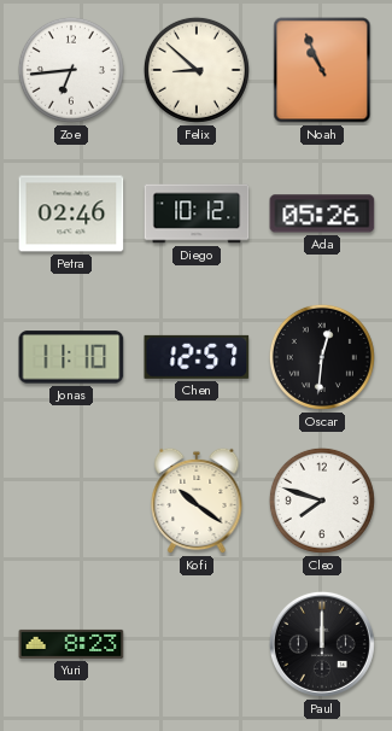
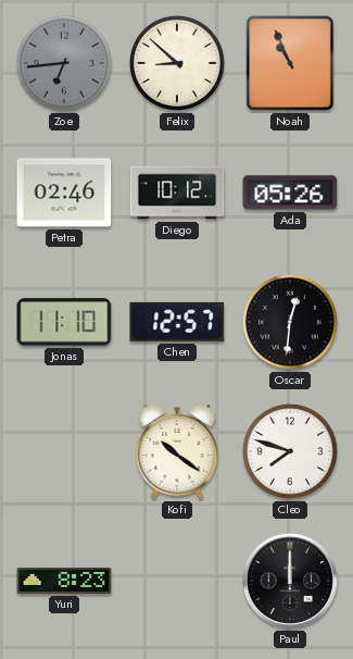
Zoe dial: white -> grey
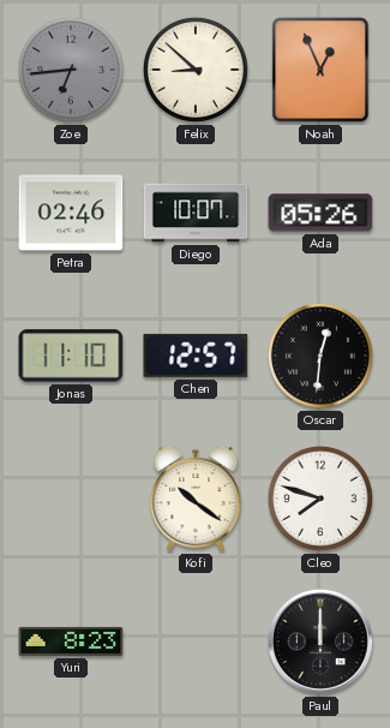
Noah: 10:56 -> 12:56
Diego: 10:12 -> 10:07
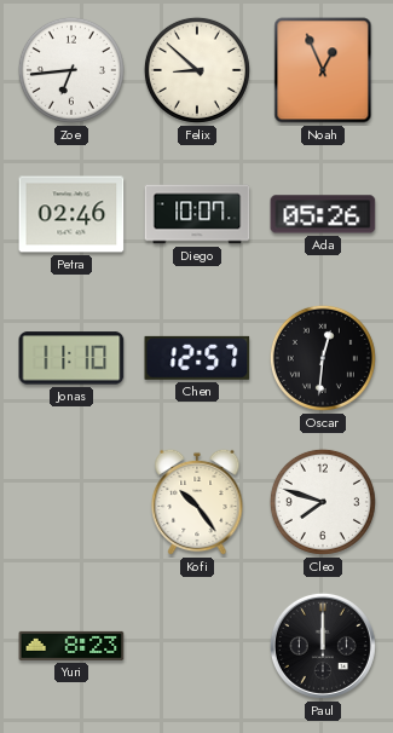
Zoe dial: grey -> white
Kofi: 10:21 -> 10:24
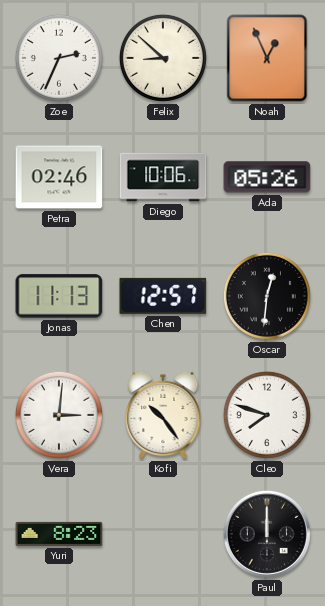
Zoe: 6:44 -> 2:34
Diego: 10:07 -> 10:06
Jonas: 11:10 -> 11:13
Vera: none -> 3:01
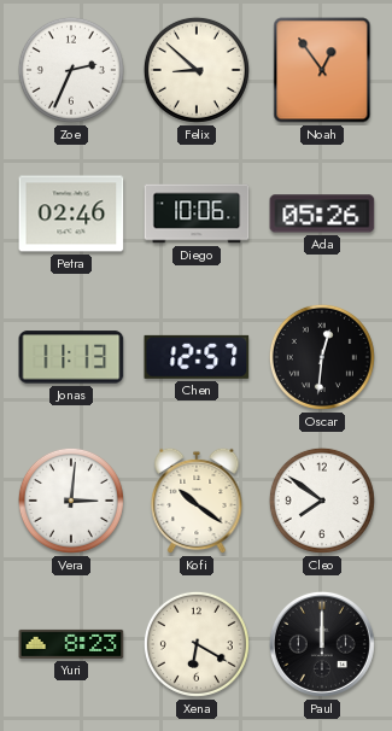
Noah: 12:56 -> 12:54
Kofi: 10:24 -> 10:21
Cleo: 7:48 -> 7:51
Xena: none -> 6:20
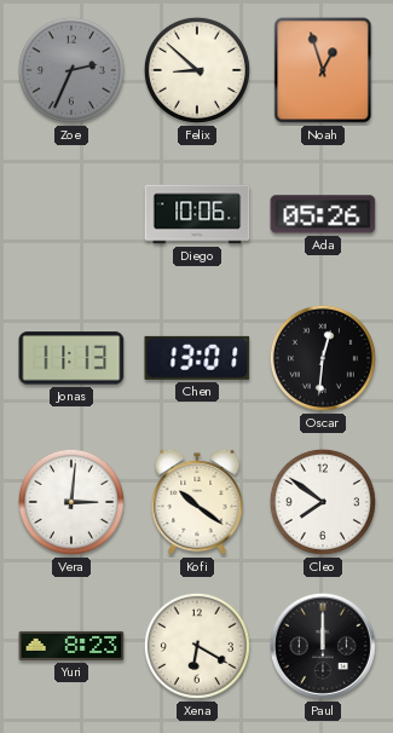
Zoe dial: white -> grey
Noah: 12:54 -> 12:57
Petra: 02:46 -> none
Chen: 12:57 -> 13:01
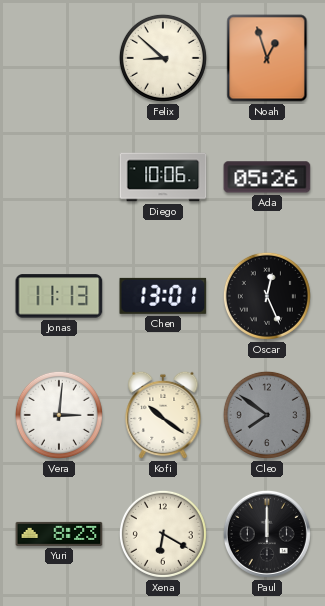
Zoe: 2:34 -> none
Oscar: 12:31 -> 12:26
Cleo dial: white -> grey
